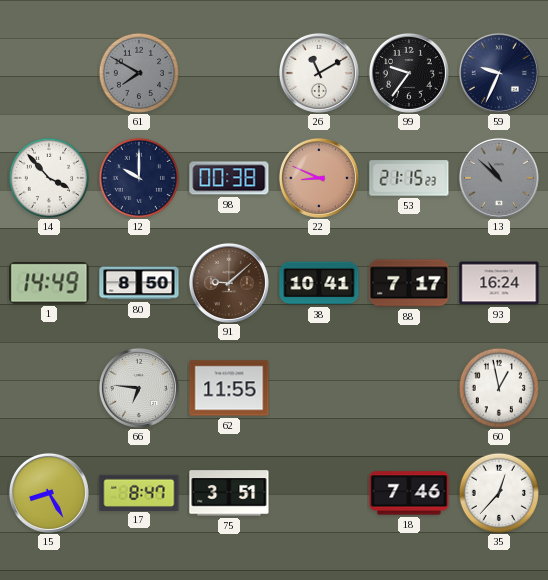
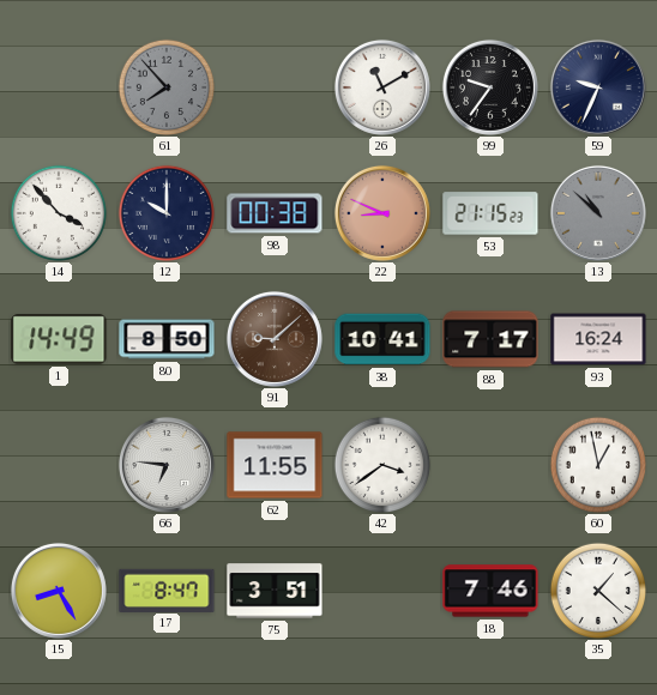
61: 7:50 -> 7:53
42: none -> 3:39
35: 12:37 -> 1:22
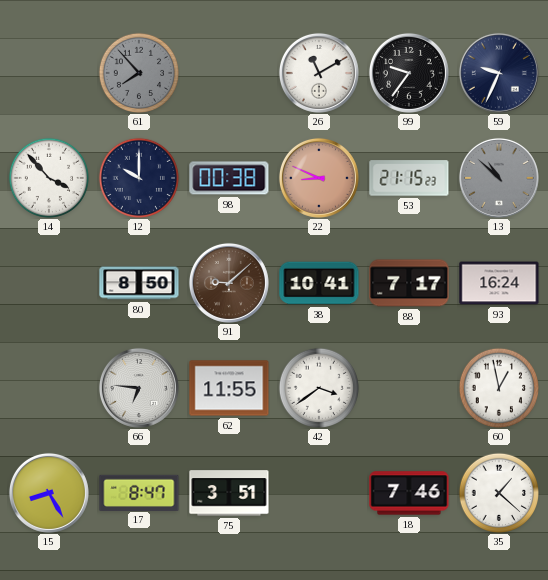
1: 14:49 -> none
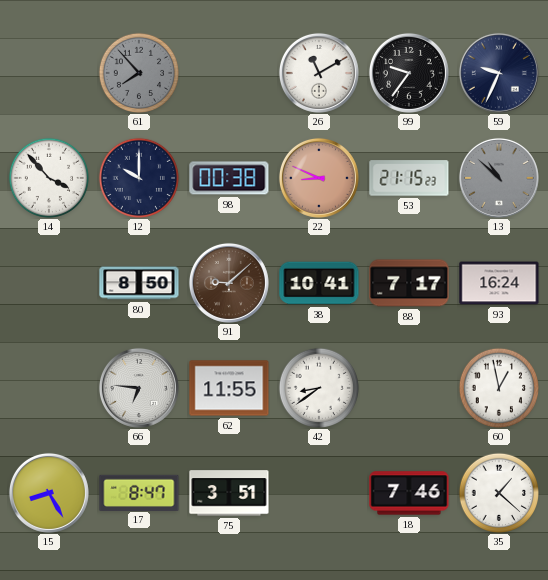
42: 3:39 -> 8:39
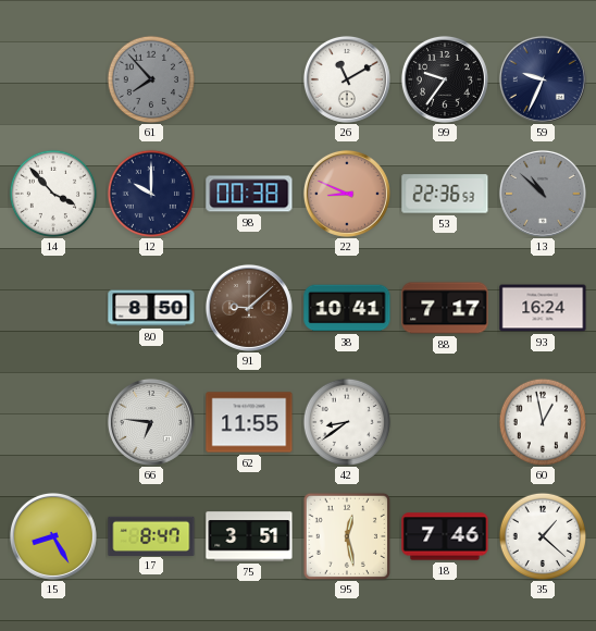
53: 21:15 -> 22:36
95: none -> 12:28
